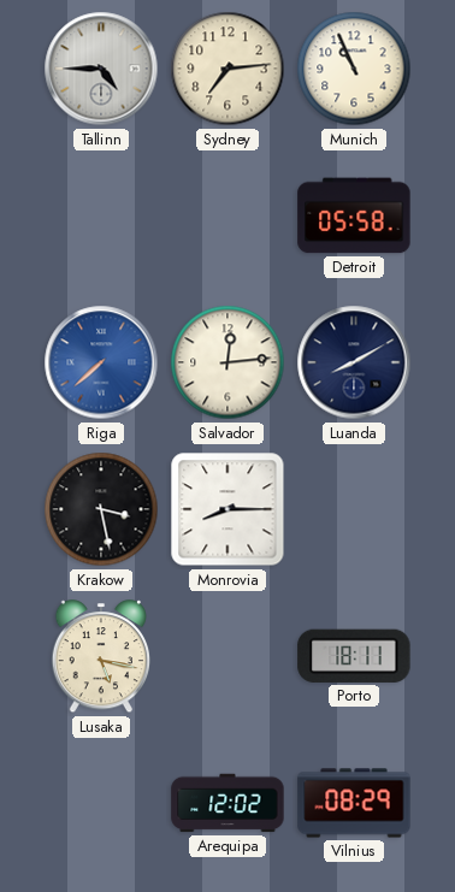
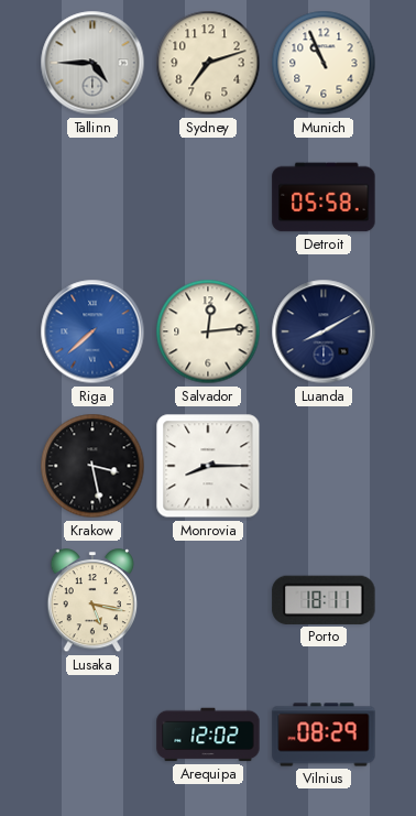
Sydney: 7:14 -> 7:12
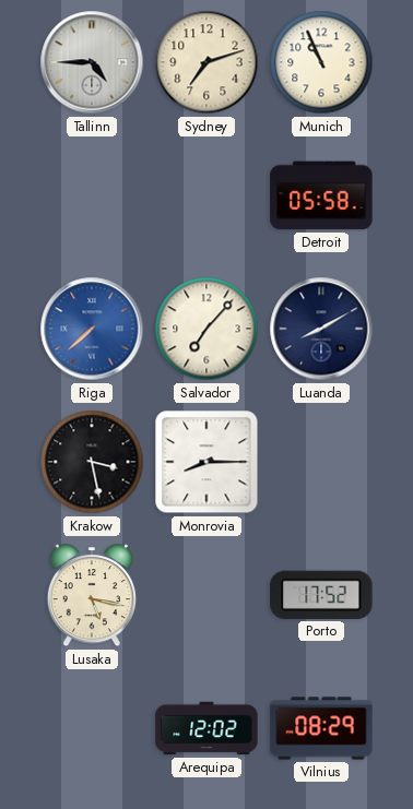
Salvador: 12:14 -> 7:07
Porto: 18:11 -> 17:52
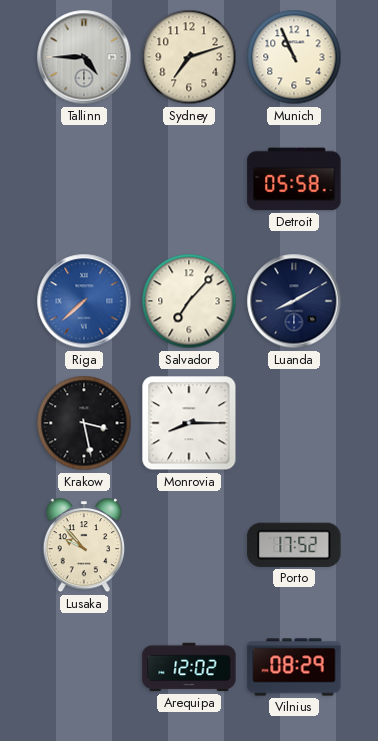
Lusaka: 5:17 -> 9:53
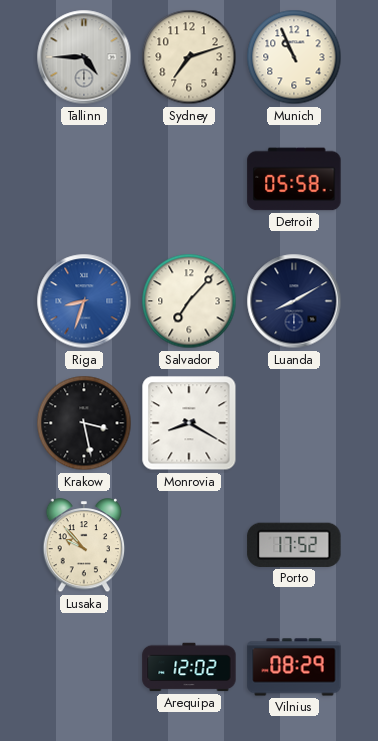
Riga: 7:38 -> 8:33
Monrovia: 8:15 -> 8:20
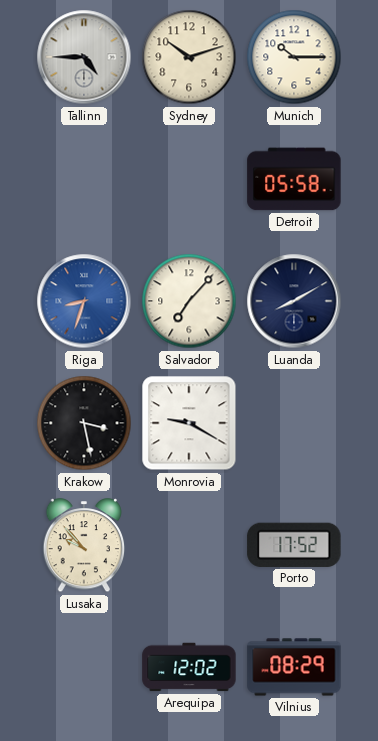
Sydney: 7:12 -> 10:12
Munich: 10:56 -> 10:15
Monrovia: 8:20 -> 9:20
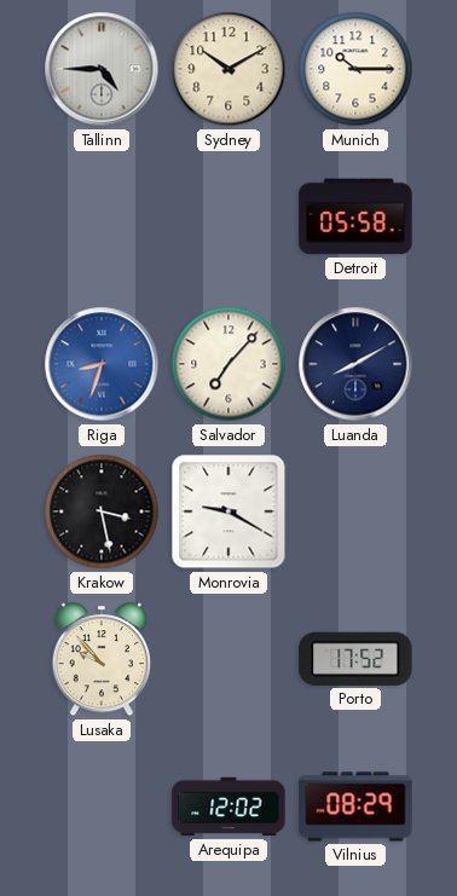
Sydney: 10:12 -> 10:10
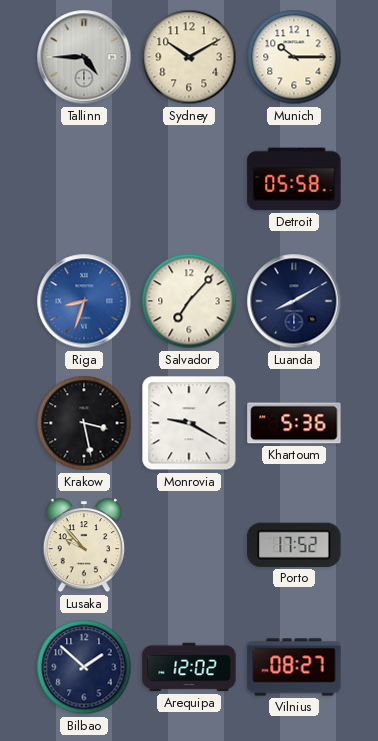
Khartoum: none -> 5:36
Bilbao: none -> 1:52
Vilnius: 08:29 -> 08:27
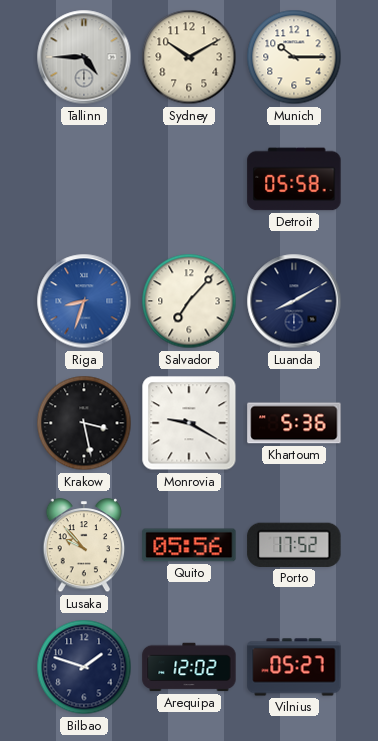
Quito: none -> 05:56
Bilbao: 1:52 -> 1:48
Vilnius: 08:27 -> 05:27
